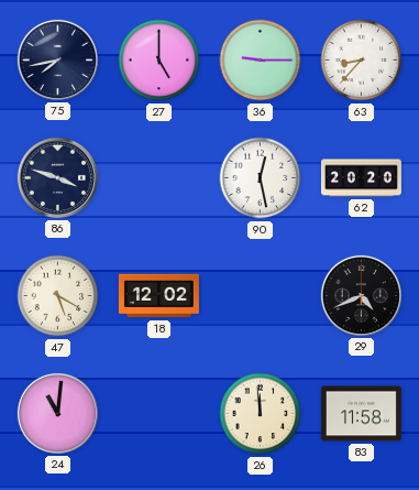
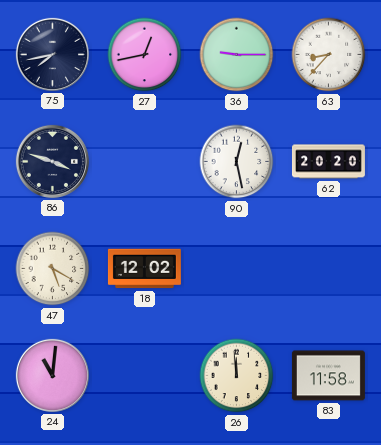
27: 5:00 -> 12:43
29: 4:41 -> none
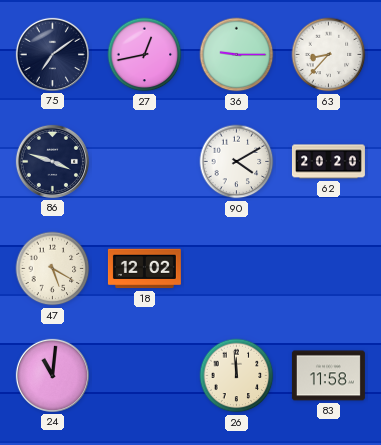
75: 7:43 -> 7:09
90: 12:28 -> 4:10
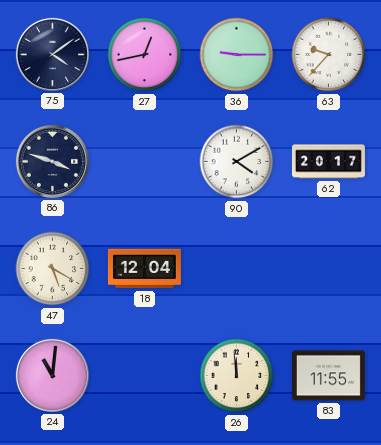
75: 7:09 -> 4:09
63: 8:37 -> 9:37
62: 20:20 -> 20:17
18: 12:02 -> 12:04
83: 11:58 -> 11:55
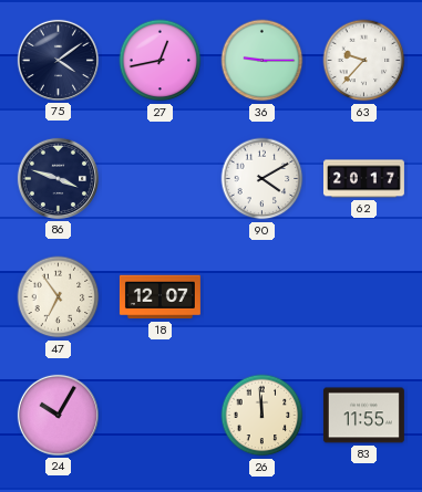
47: 5:20 -> 6:54
18: 12:04 -> 12:07
24: 11:01 -> 10:05
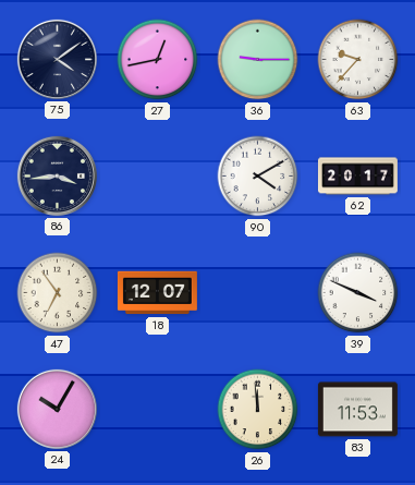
86: 3:48 -> 3:44
39: none -> 3:49
83: 11:55 -> 11:53
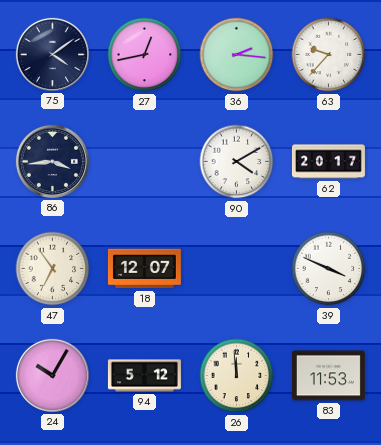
36: 9:15 -> 2:16
94: none -> 5:12
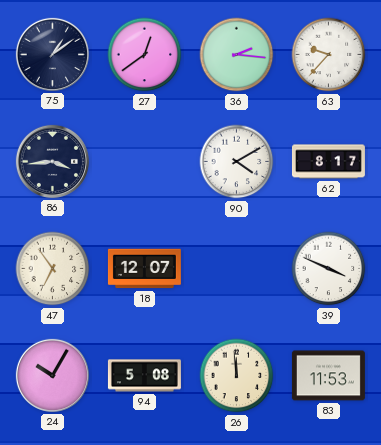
75: 4:09 -> 1:09
27: 12:43 -> 12:39
62: 20:17 -> 8:17
94: 5:12 -> 5:08
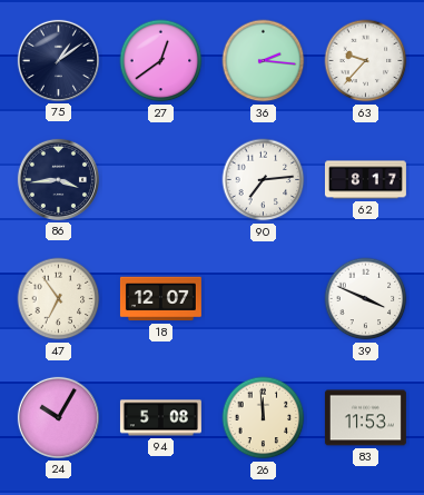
90: 4:10 -> 7:14
